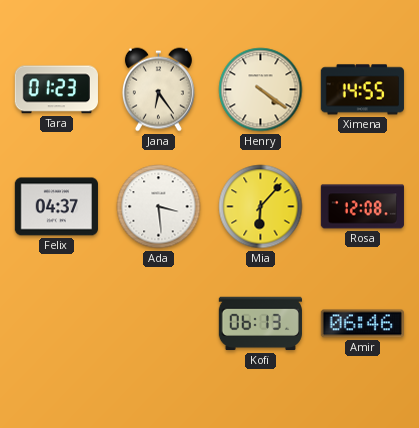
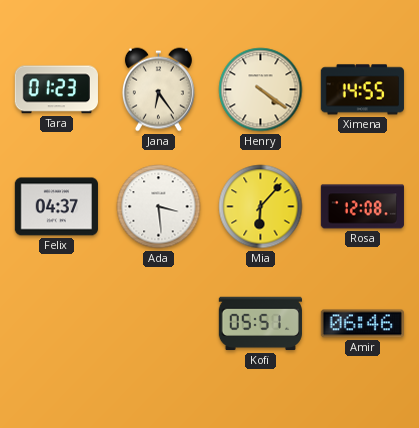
Kofi: 06:13 -> 05:51
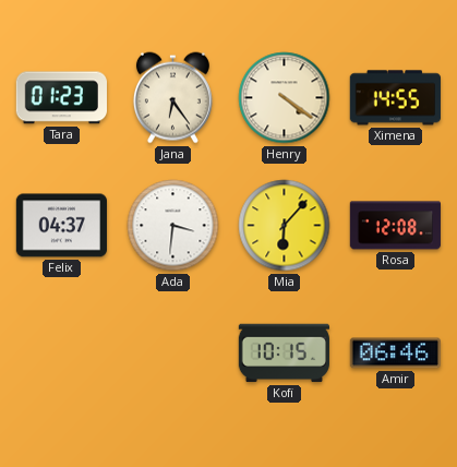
Ada: 3:29 -> 3:31
Kofi: 05:51 -> 10:15
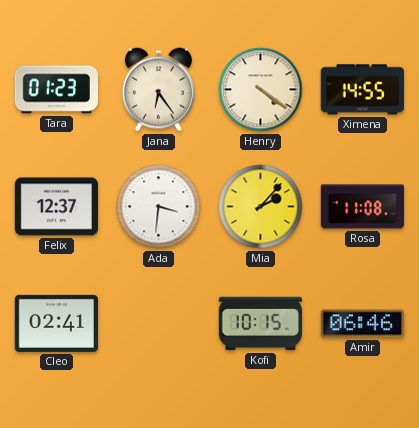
Felix: 04:37 -> 12:37
Mia: 6:07 -> 2:07
Rosa: 12:08 -> 11:08
Cleo: none -> 02:41
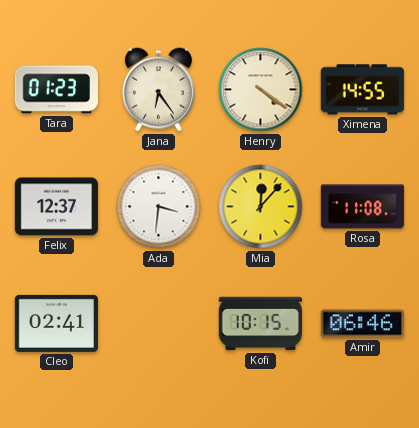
Mia: 2:07 -> 12:07
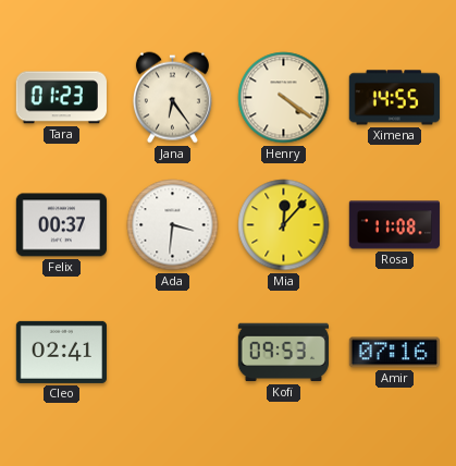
Felix: 12:37 -> 00:37
Kofi: 10:15 -> 09:53
Amir: 06:46 -> 07:16
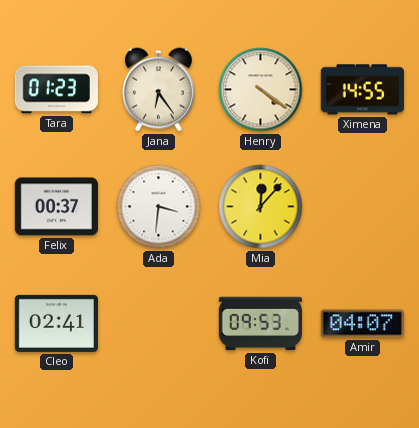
Rosa: 11:08 -> none
Amir: 07:16 -> 04:07
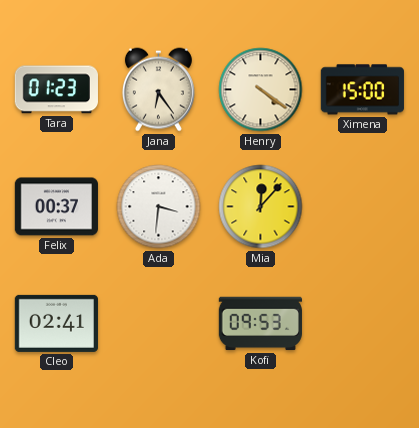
Ximena: 14:55 -> 15:00
Amir: 04:07 -> none
